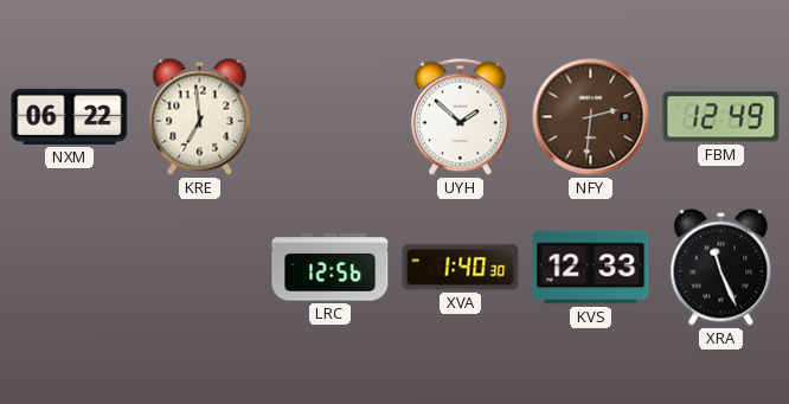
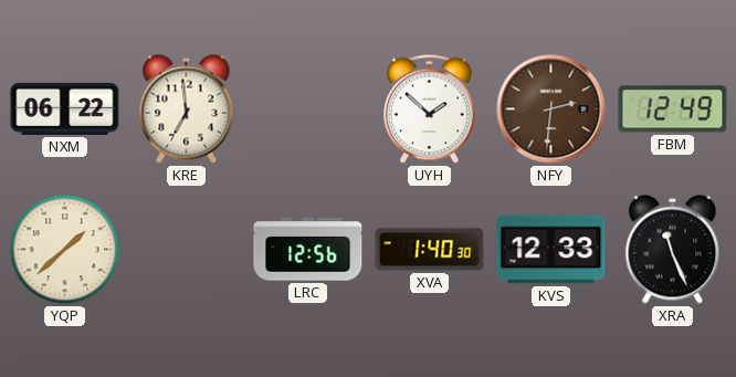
YQP: none -> 1:38
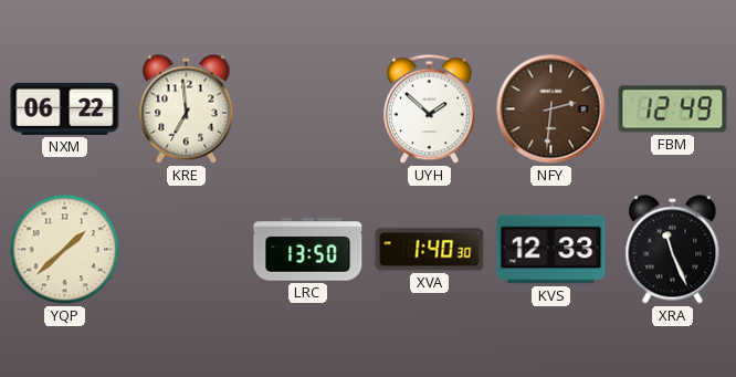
LRC: 12:56 -> 13:50
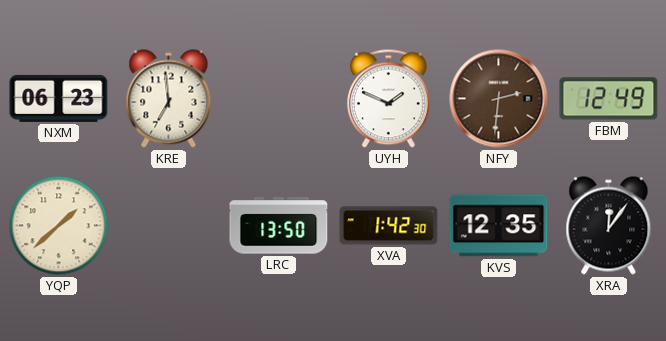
NXM: 06:22 -> 06:23
UYH: 1:52 -> 1:49
XVA: 1:40 -> 1:42
KVS: 12:33 -> 12:35
XRA: 11:26 -> 12:06
